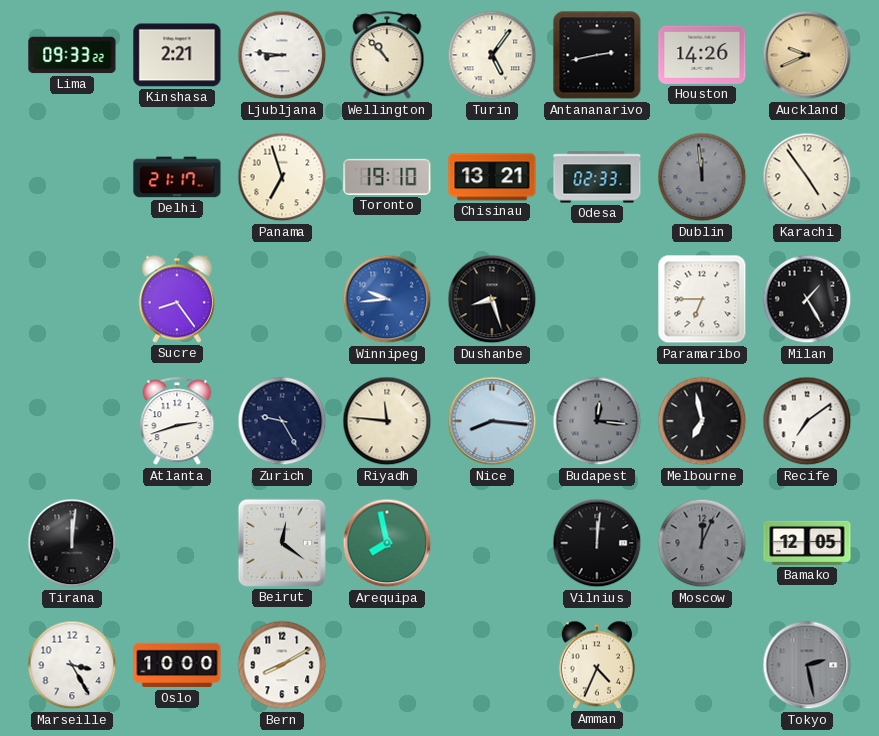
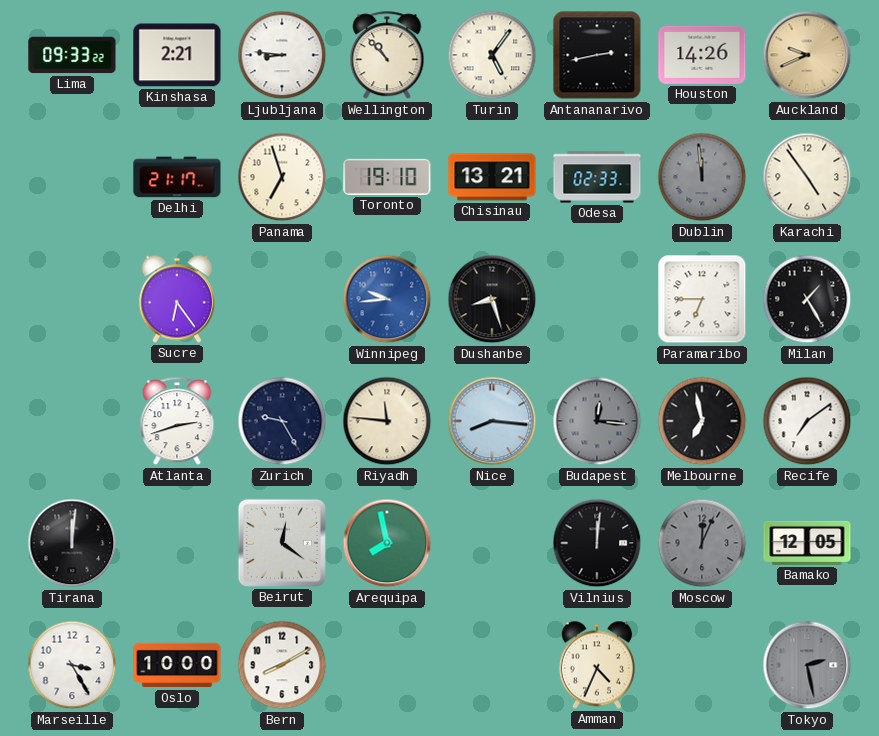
Sucre: 8:24 -> 6:24
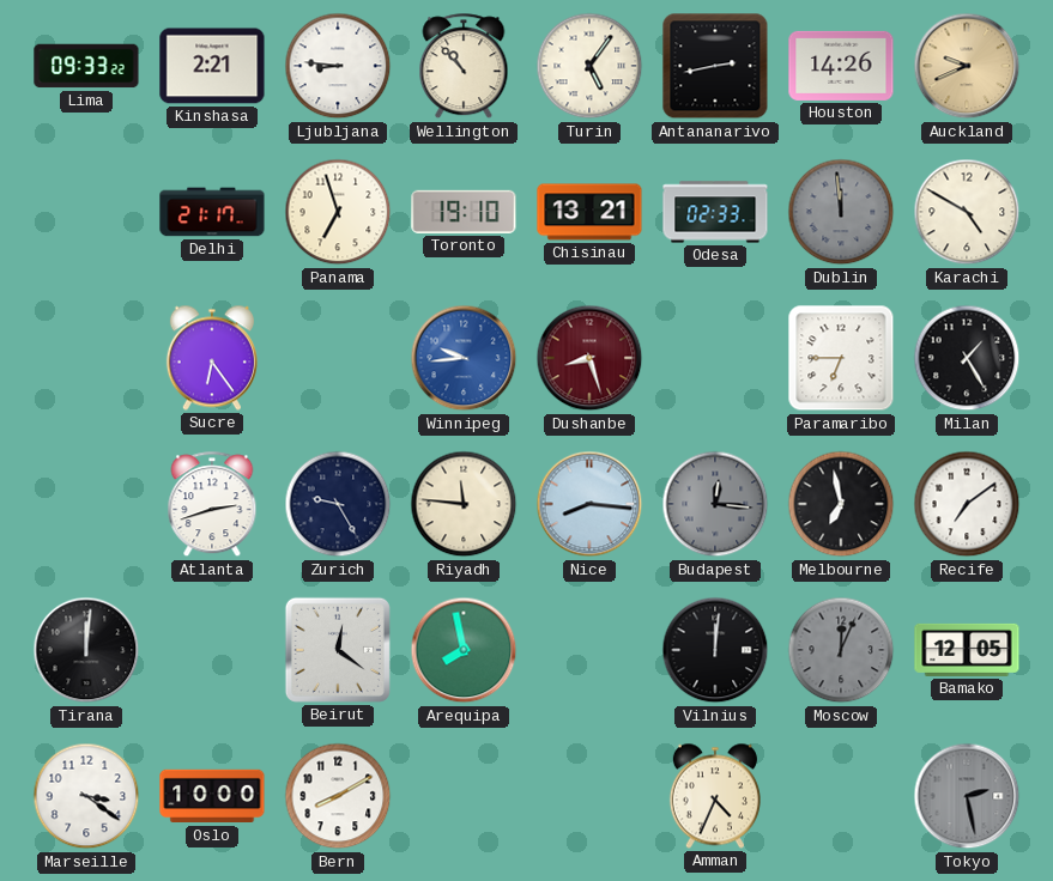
Karachi: 4:54 -> 4:50
Dushanbe dial: black -> burgundy
Marseille: 3:25 -> 3:21
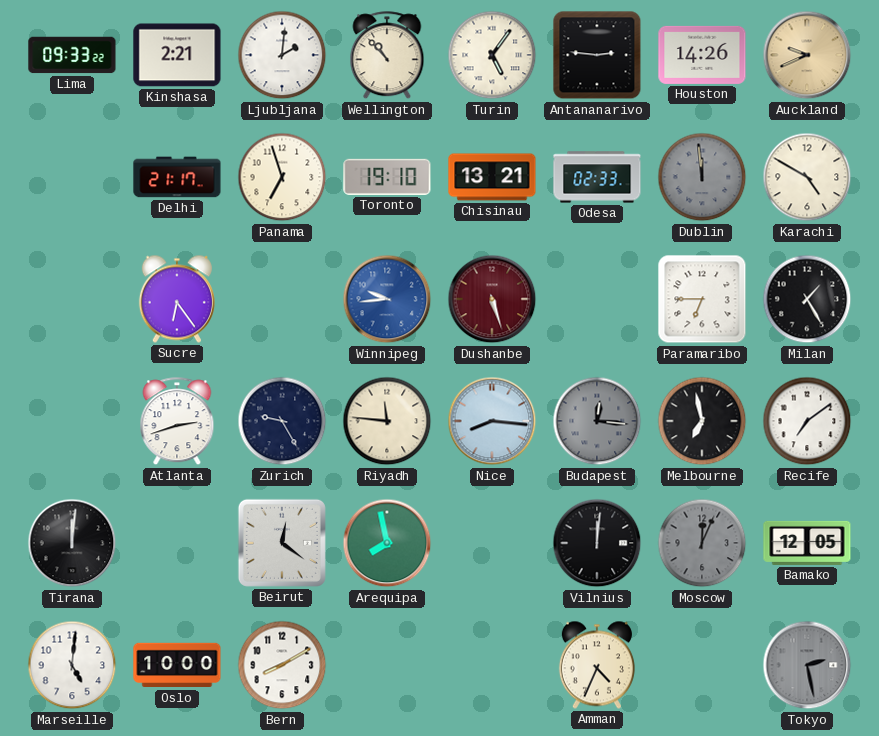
Ljubljana: 8:46 -> 2:01
Antananarivo: 2:43 -> 2:46
Dushanbe: 8:27 -> 5:27
Marseille: 3:21 -> 5:01
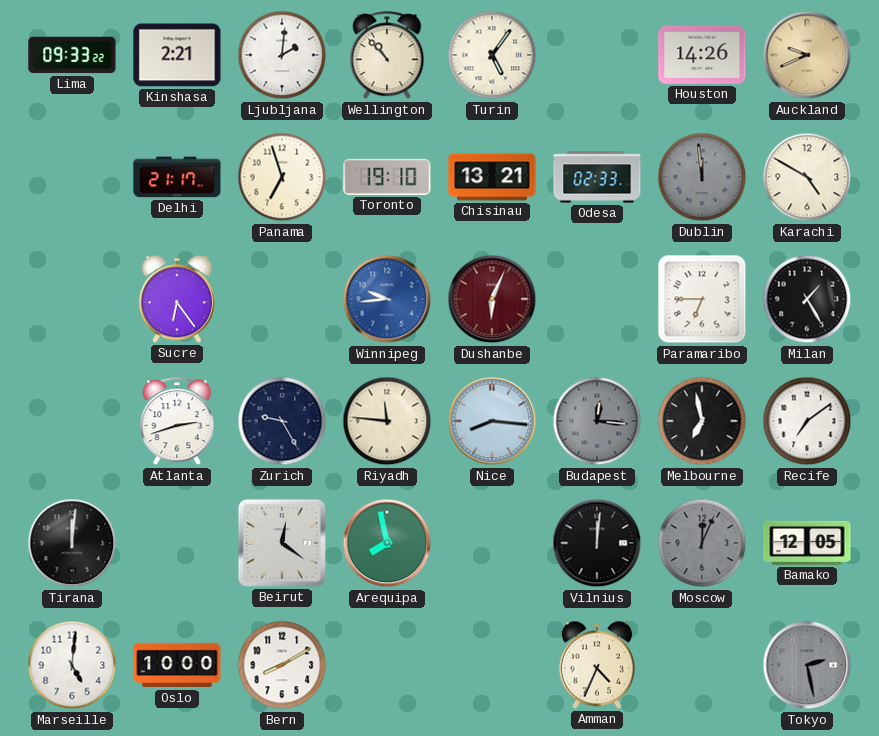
Antananarivo: 2:46 -> none
Dushanbe: 5:27 -> 6:04
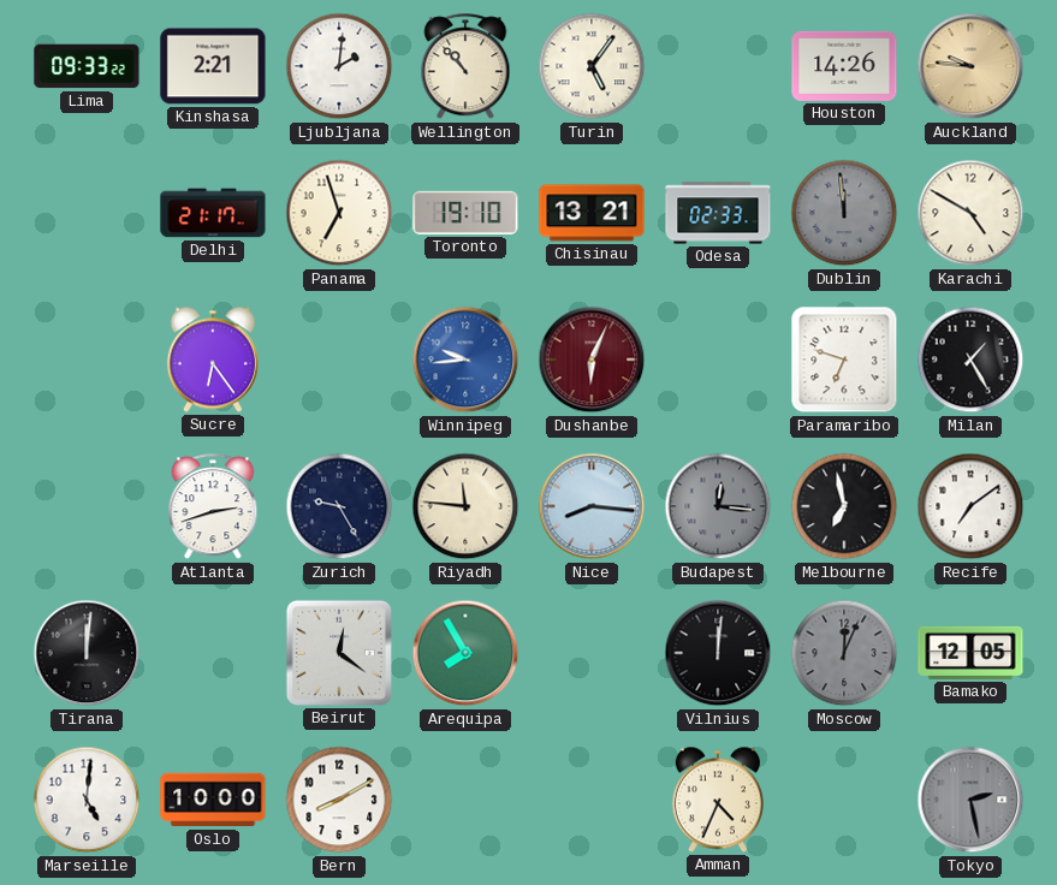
Auckland: 9:41 -> 9:46
Paramaribo: 6:45 -> 6:48
Arequipa: 7:58 -> 7:55
